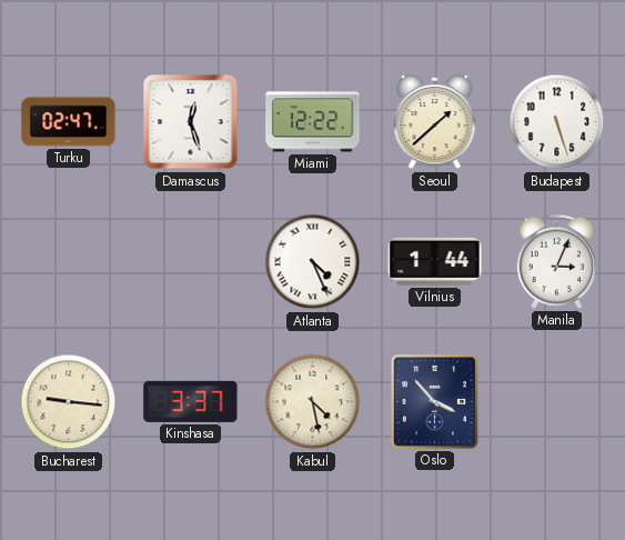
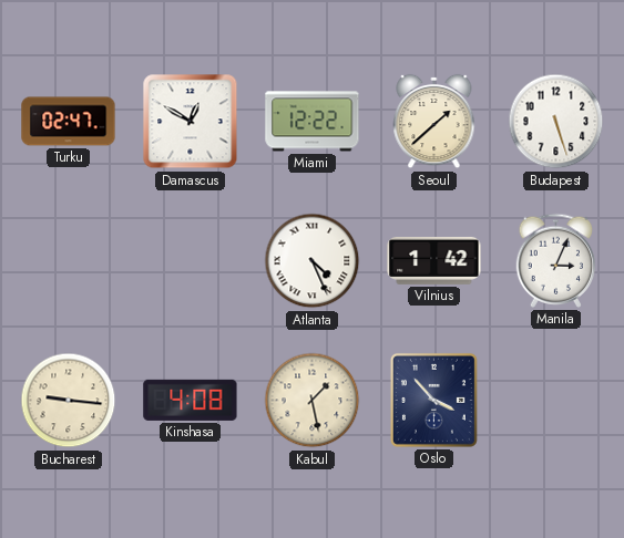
Damascus: 12:27 -> 12:50
Vilnius: 1:44 -> 1:42
Kinshasa: 3:37 -> 4:08
Kabul: 4:28 -> 1:28
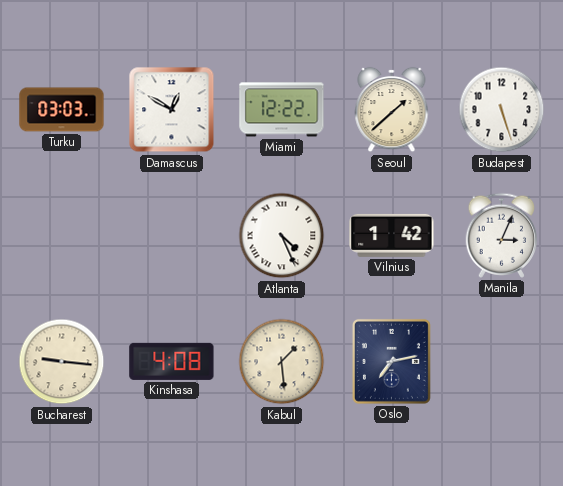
Turku: 02:47 -> 03:03
Kabul: 1:28 -> 1:29
Oslo: 3:53 -> 7:13
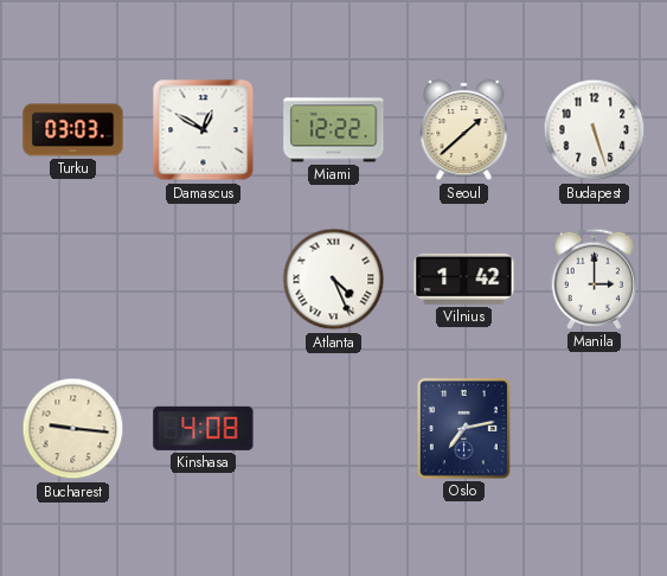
Manila: 3:04 -> 3:00
Kabul: 1:29 -> none
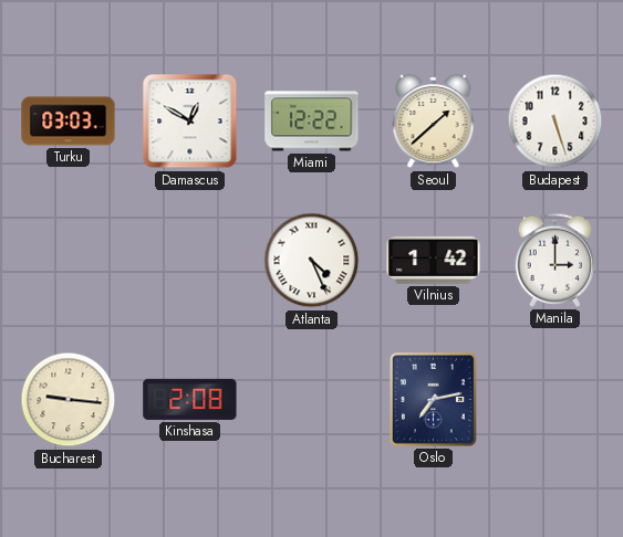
Kinshasa: 4:08 -> 2:08
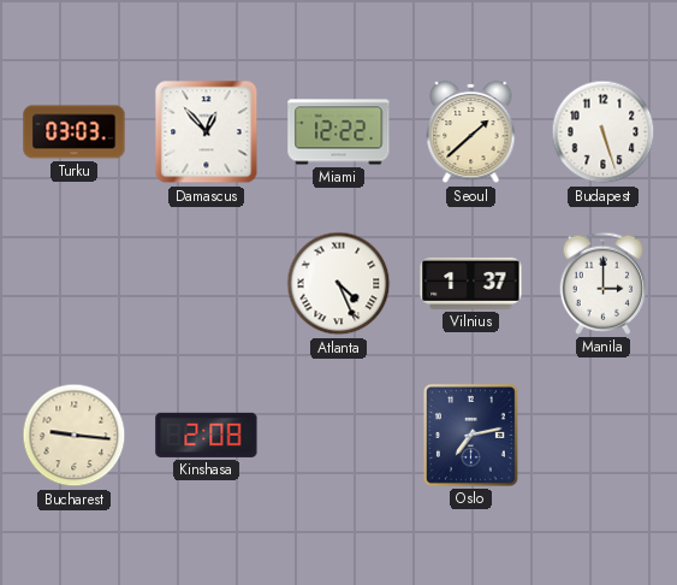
Damascus: 12:50 -> 12:53
Vilnius: 1:42 -> 1:37
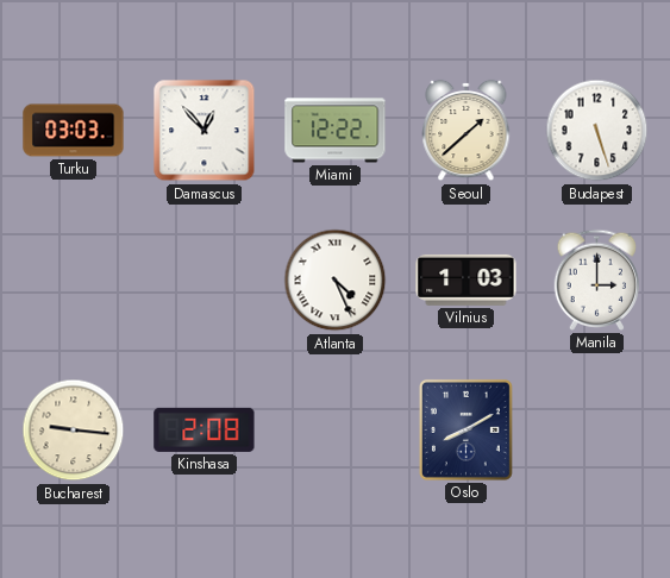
Vilnius: 1:37 -> 1:03
Oslo: 7:13 -> 8:10
